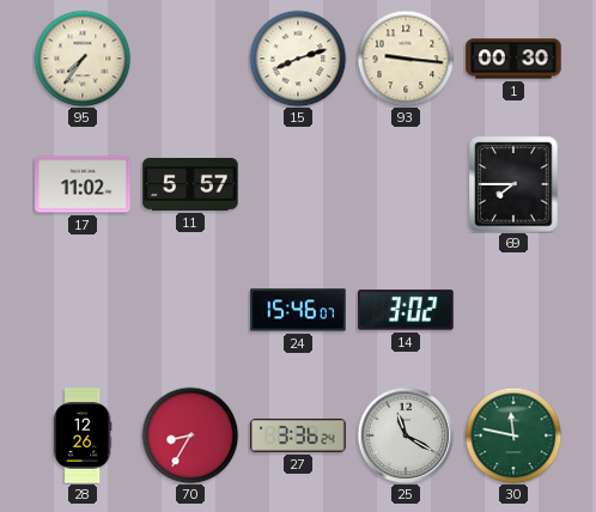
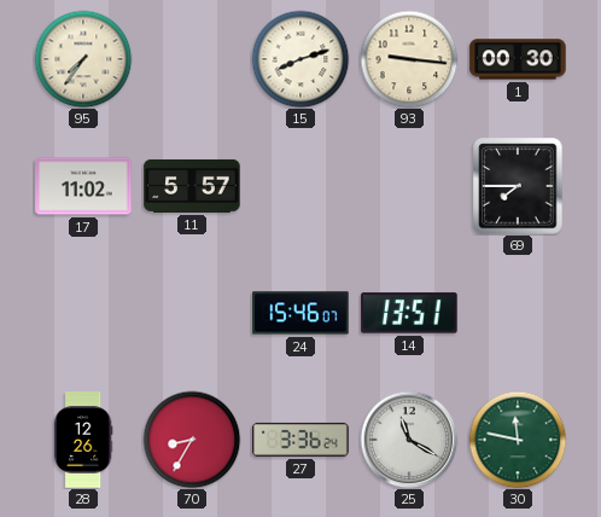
14: 3:02 -> 13:51
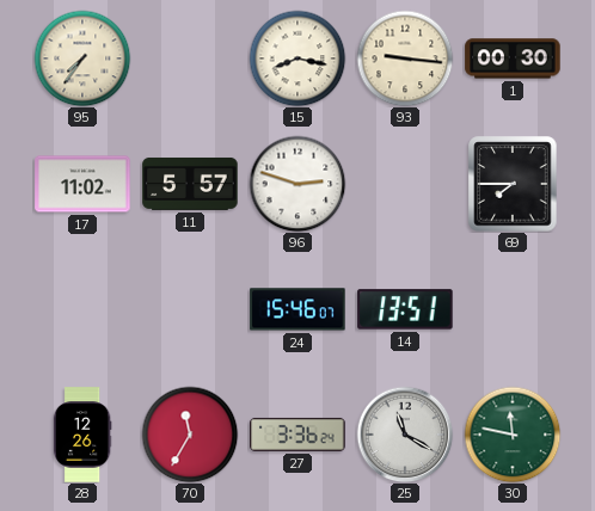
15: 8:12 -> 8:17
96: none -> 2:48
70: 8:35 -> 11:35
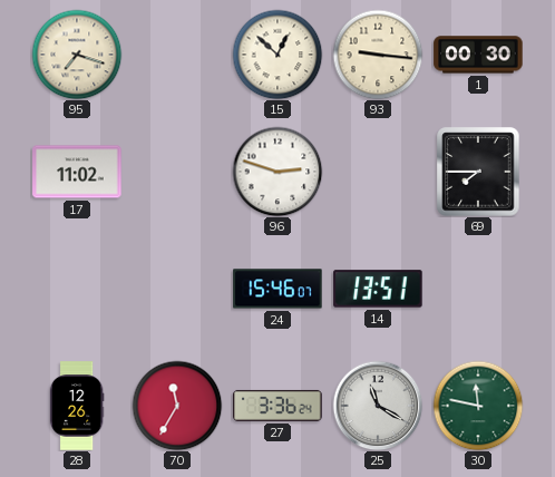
95: 7:36 -> 7:18
15: 8:17 -> 12:52
11: 5:57 -> none
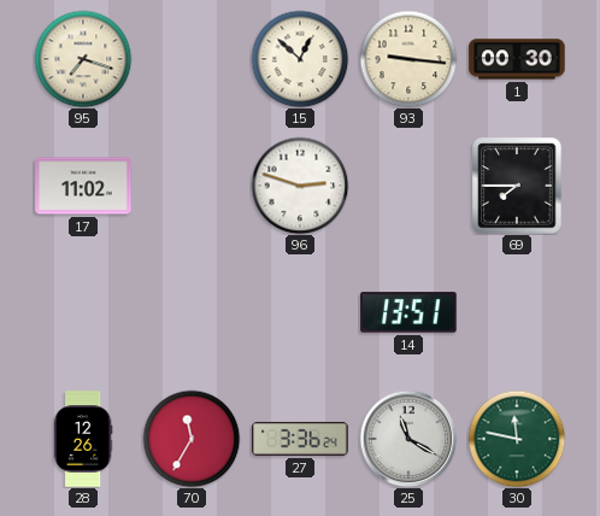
24: 15:46 -> none
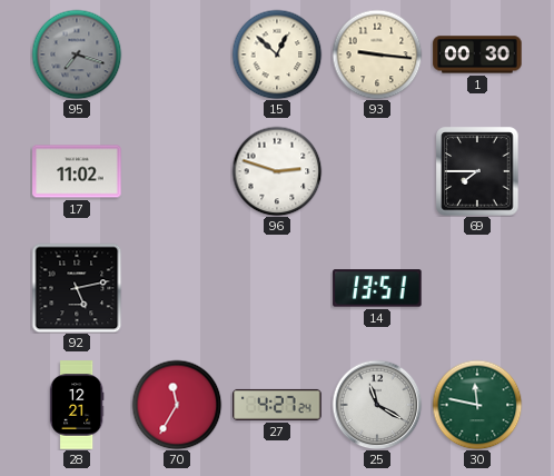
95 dial: cream -> grey
92: none -> 5:13
28: 12:26 -> 12:21
27: 3:36 -> 4:27
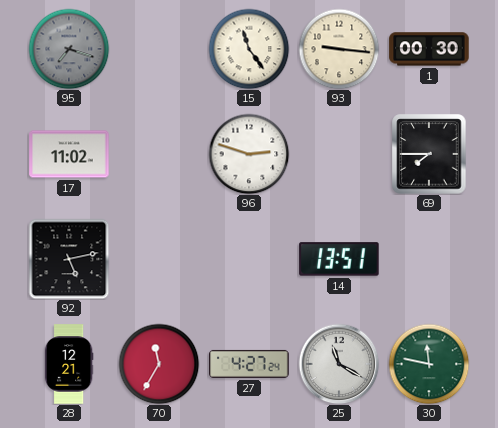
15: 12:52 -> 11:24
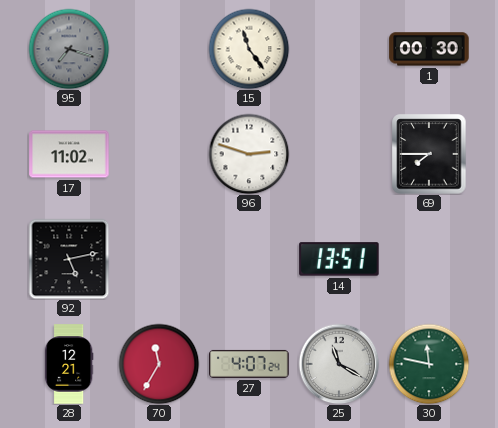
93: 9:16 -> none
27: 4:27 -> 4:07
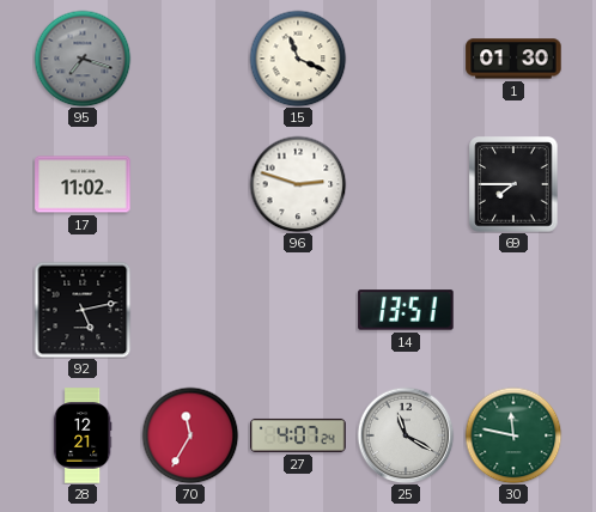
15: 11:24 -> 11:19
1: 00:30 -> 01:30
